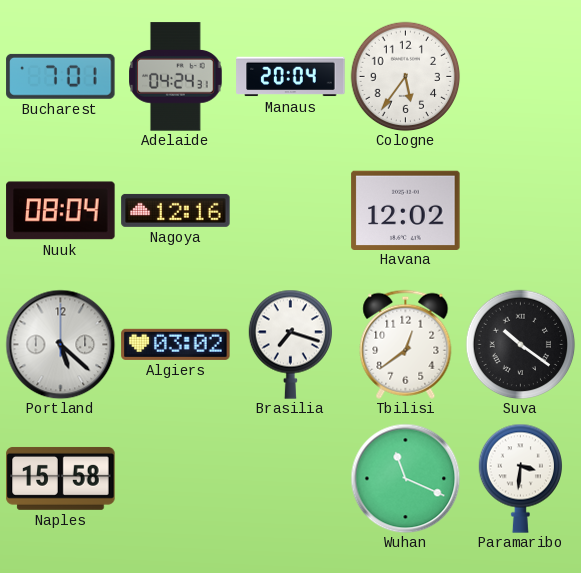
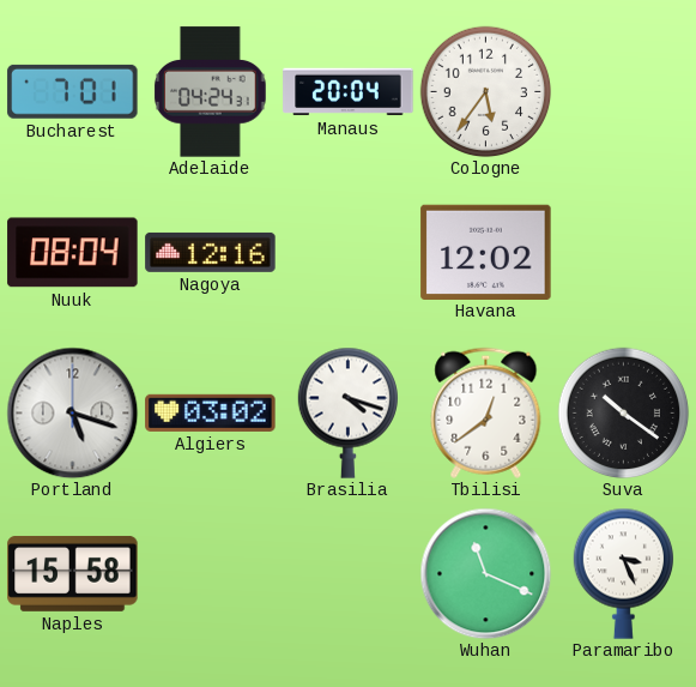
Portland: 5:22 -> 5:18
Brasilia: 7:18 -> 4:18
Paramaribo: 3:31 -> 3:26
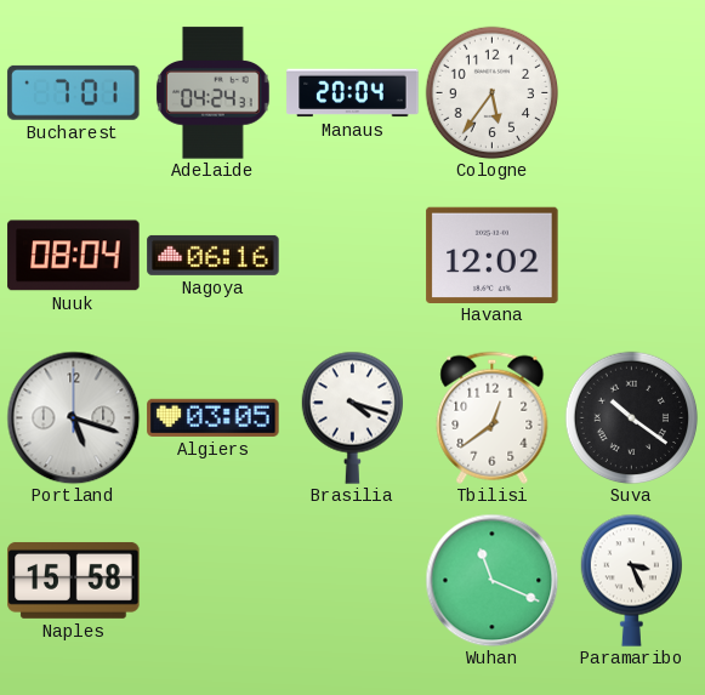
Nagoya: 12:16 -> 06:16
Algiers: 03:02 -> 03:05
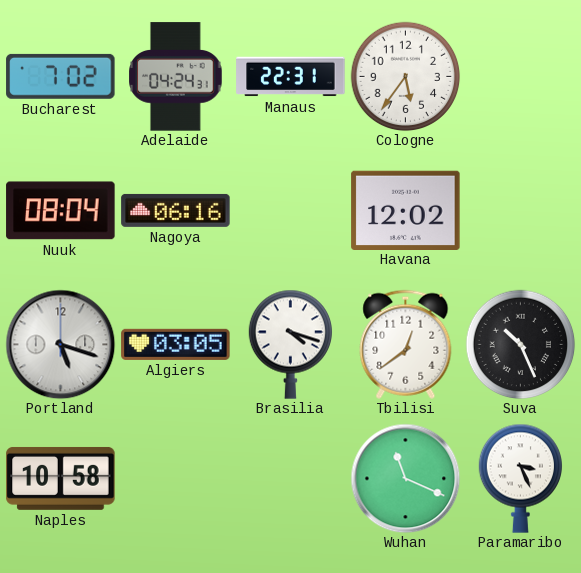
Bucharest: 7:01 -> 7:02
Manaus: 20:04 -> 22:31
Suva: 10:21 -> 10:26
Naples: 15:58 -> 10:58
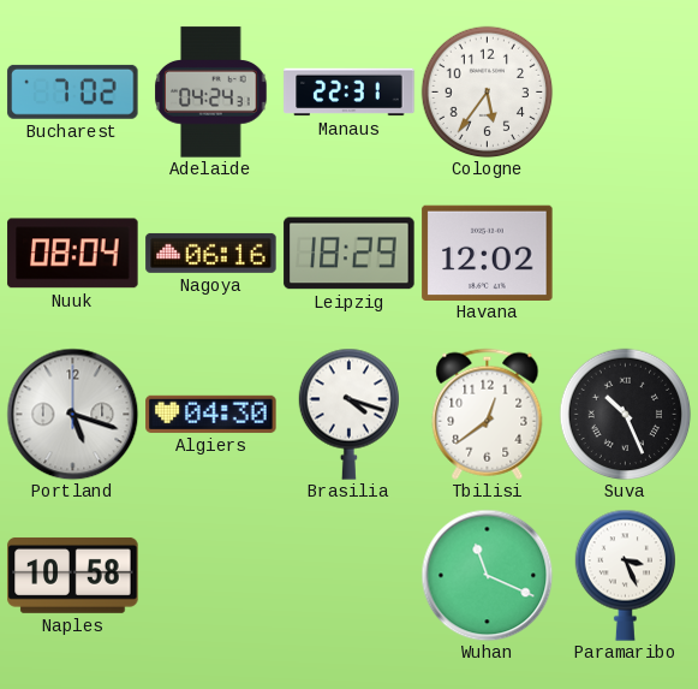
Leipzig: none -> 18:29
Algiers: 03:05 -> 04:30
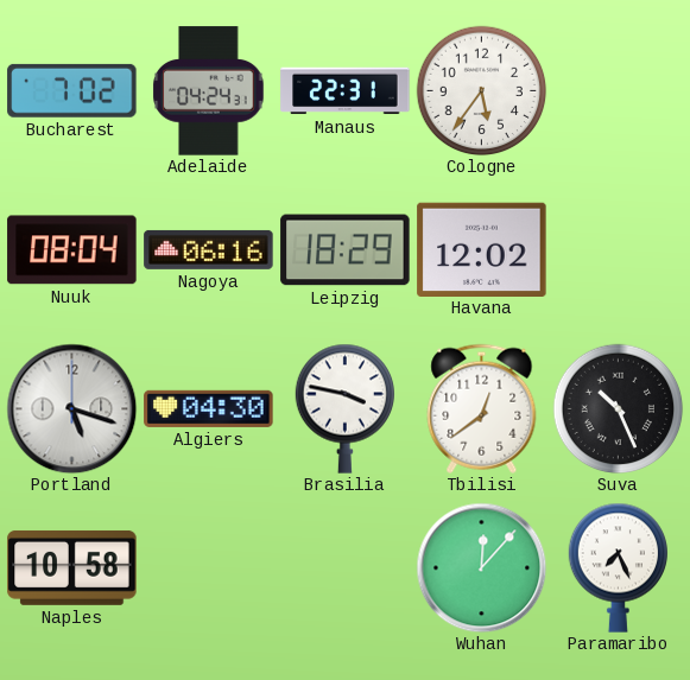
Brasilia: 4:18 -> 3:47
Wuhan: 11:19 -> 12:07
Paramaribo: 3:26 -> 7:26
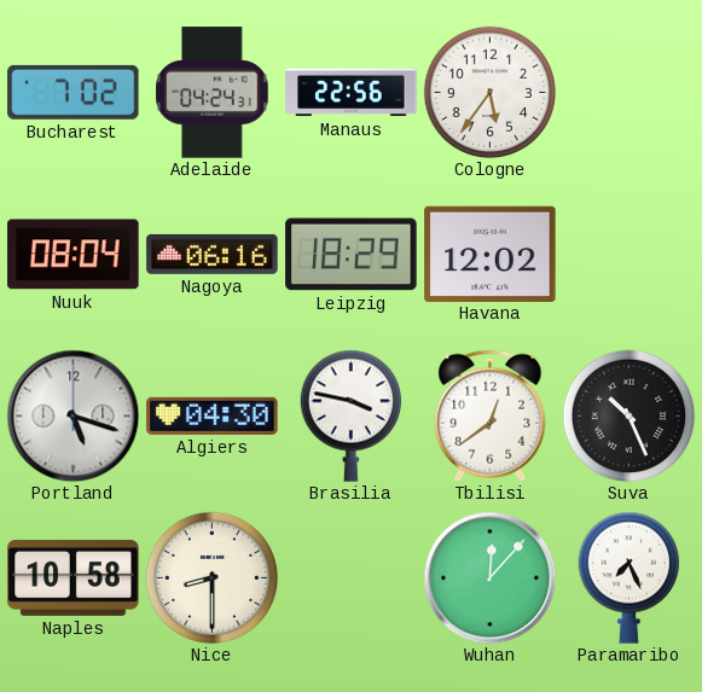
Manaus: 22:31 -> 22:56
Nice: none -> 8:30
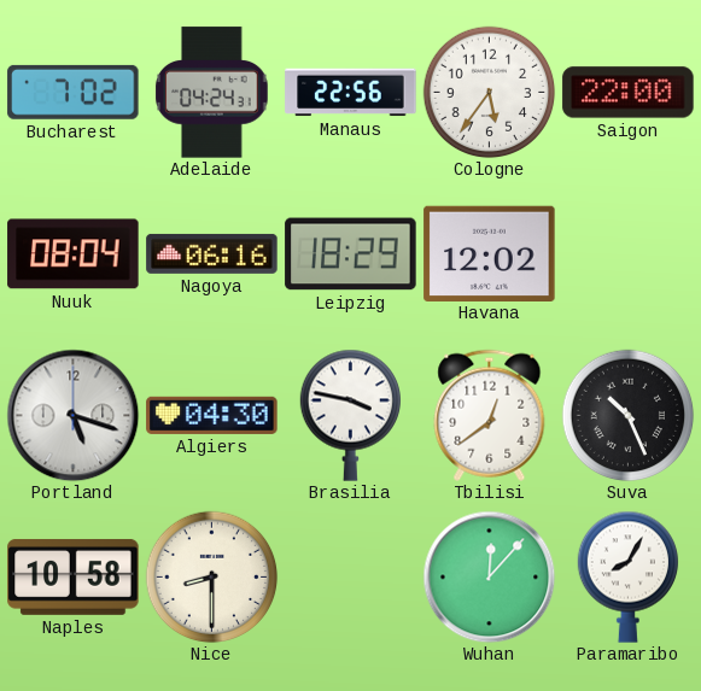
Saigon: none -> 22:00
Paramaribo: 7:26 -> 8:05
